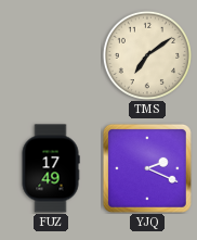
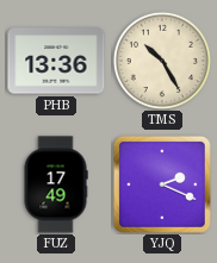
PHB: none -> 13:36
TMS: 7:09 -> 10:25
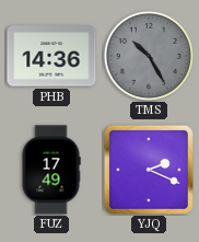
PHB: 13:36 -> 14:36
TMS dial: cream -> grey
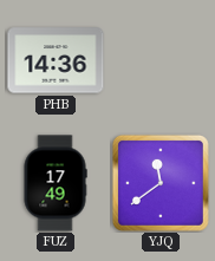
TMS: 10:25 -> none
YJQ: 2:19 -> 11:39
